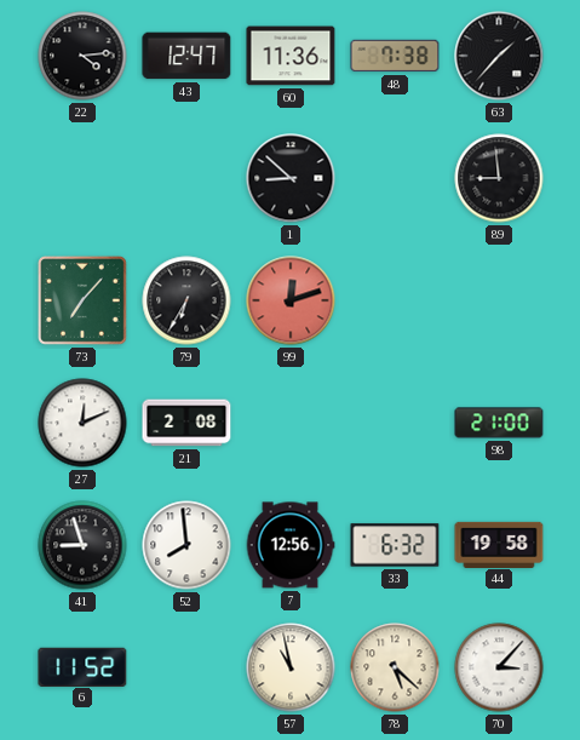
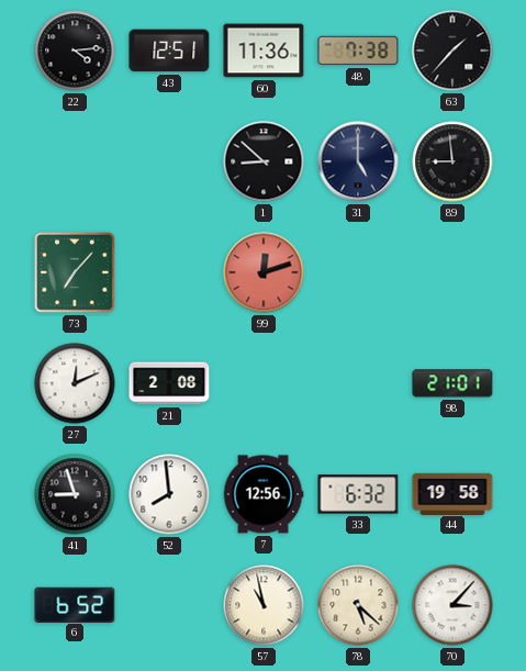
43: 12:47 -> 12:51
31: none -> 5:00
79: 6:35 -> none
98: 21:00 -> 21:01
6: 11:52 -> 6:52
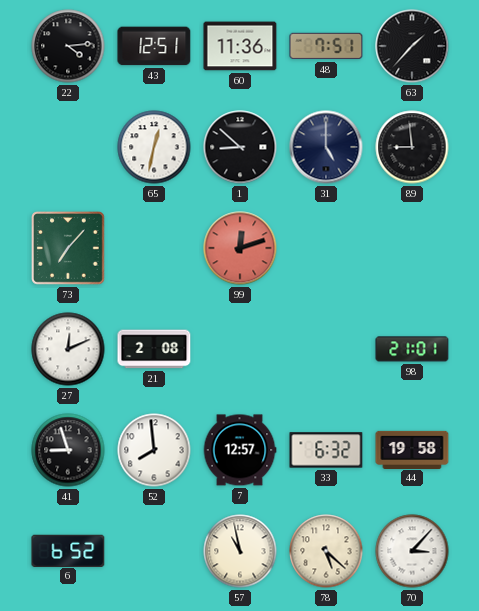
48: 7:38 -> 7:51
65: none -> 12:32
7: 12:56 -> 12:57
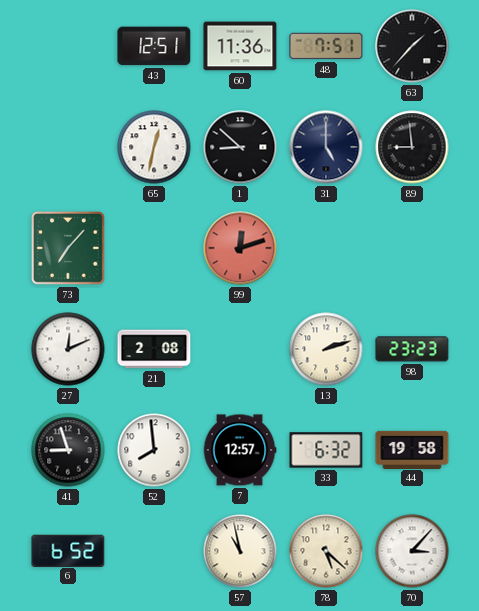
22: 4:14 -> none
13: none -> 2:12
98: 21:01 -> 23:23
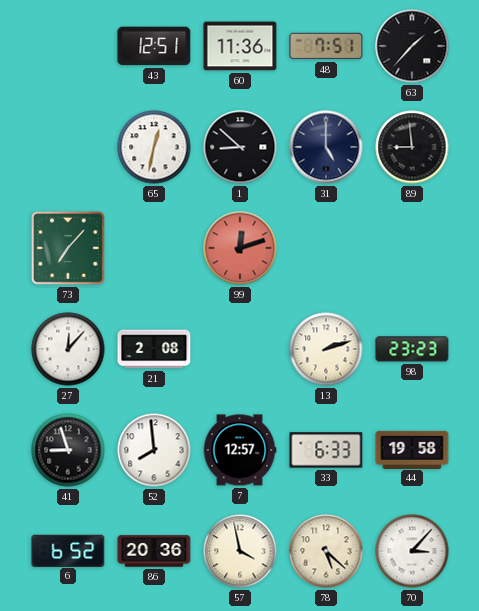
27: 12:11 -> 12:07
33: 6:32 -> 6:33
86: none -> 20:36
57: 10:58 -> 3:58
